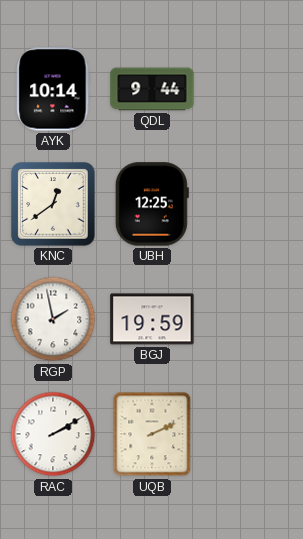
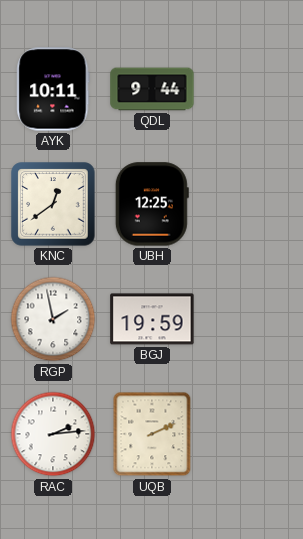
AYK: 10:14 -> 10:11
RAC: 2:10 -> 2:14
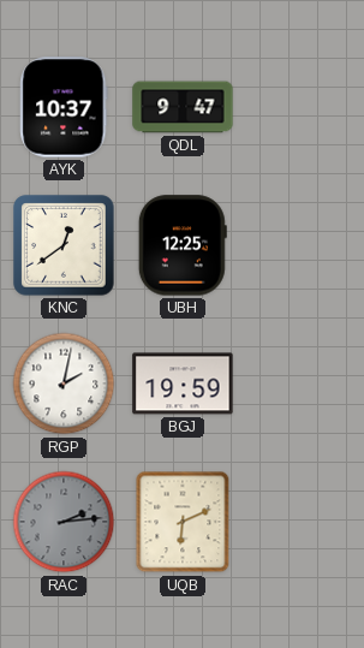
AYK: 10:11 -> 10:37
QDL: 9:44 -> 9:47
RGP: 1:58 -> 2:02
RAC dial: white -> grey
UQB: 2:11 -> 6:11
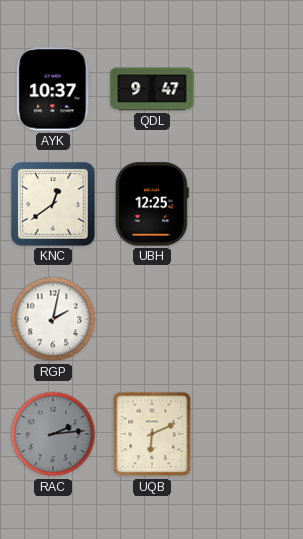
BGJ: 19:59 -> none
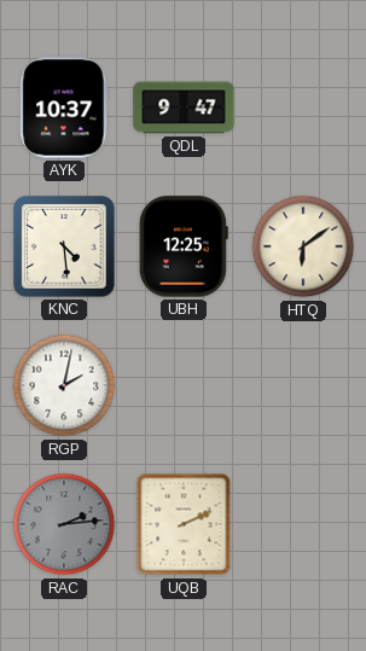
KNC: 12:39 -> 4:29
HTQ: none -> 6:09
UQB: 6:11 -> 2:11
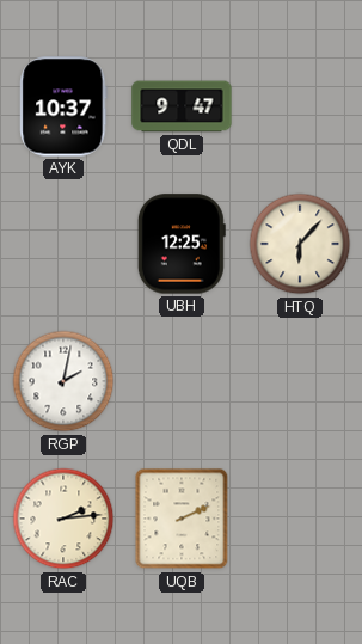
KNC: 4:29 -> none
HTQ: 6:09 -> 6:07
RAC dial: grey -> cream
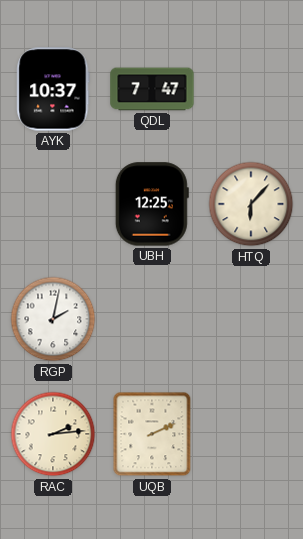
QDL: 9:47 -> 7:47
